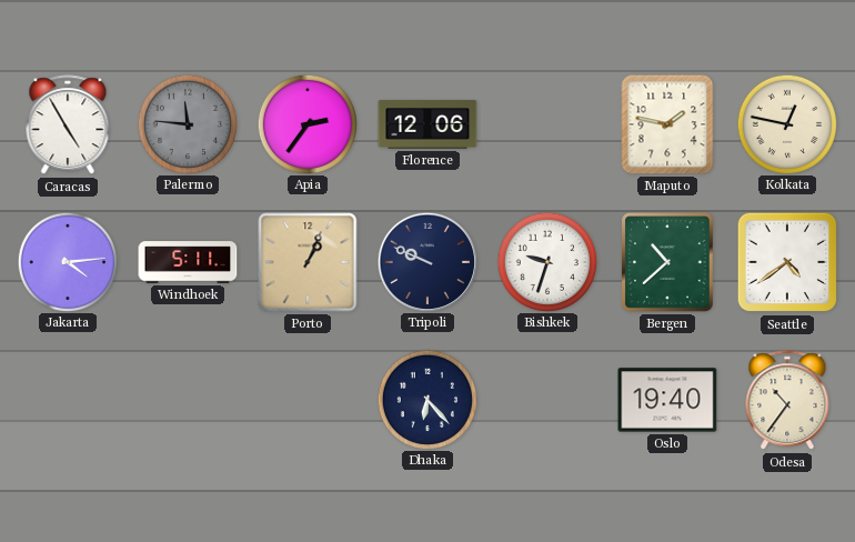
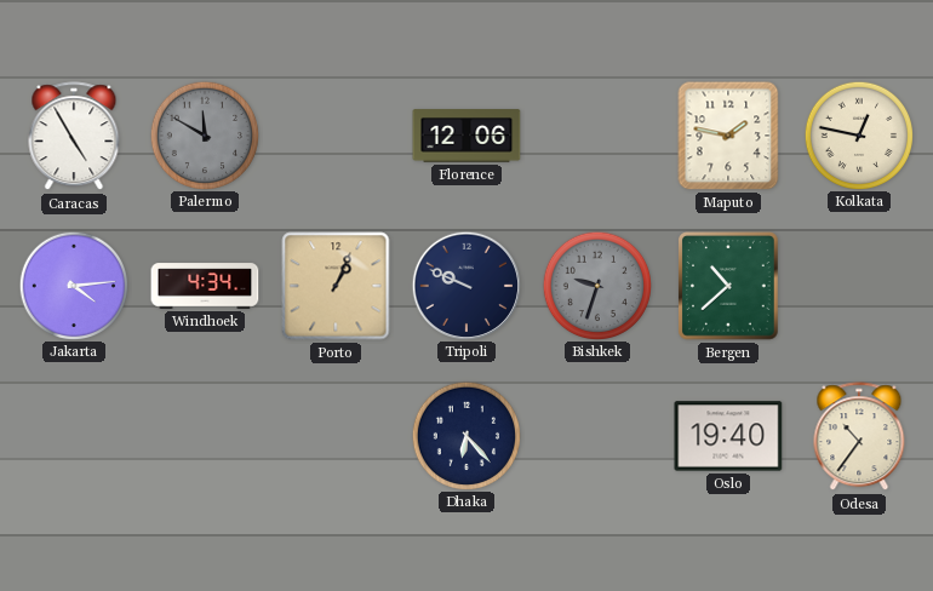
Palermo: 11:46 -> 11:50
Apia: 2:36 -> none
Windhoek: 5:11 -> 4:34
Bishkek dial: white -> grey
Seattle: 4:39 -> none
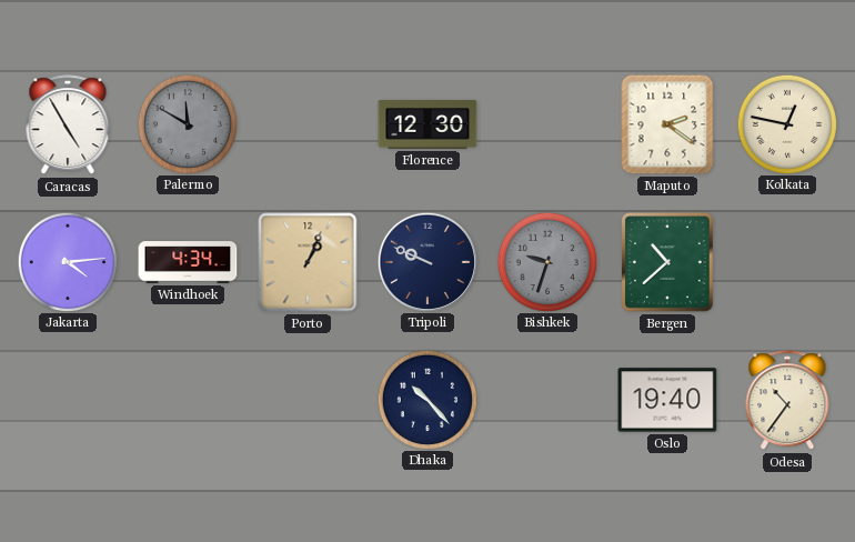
Florence: 12:06 -> 12:30
Maputo: 1:47 -> 2:21
Dhaka: 6:23 -> 10:23
